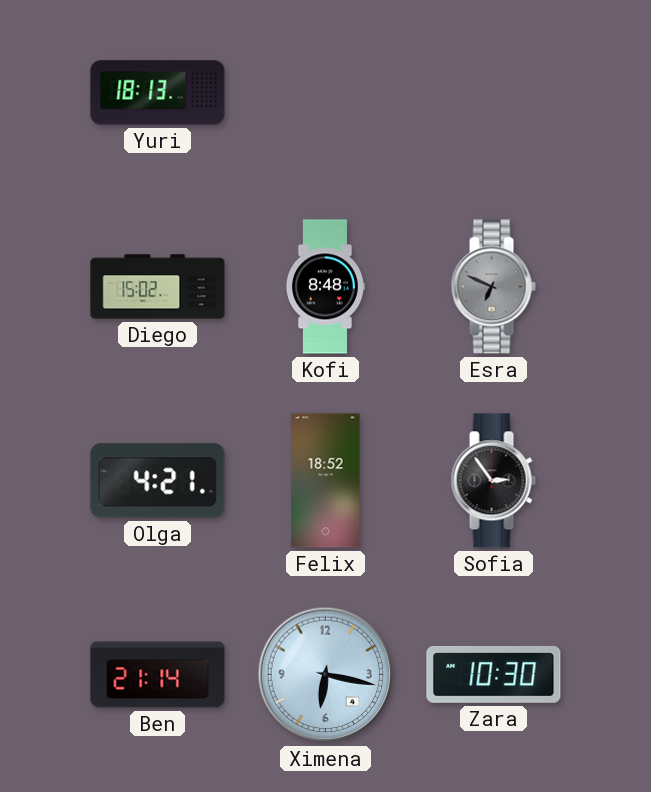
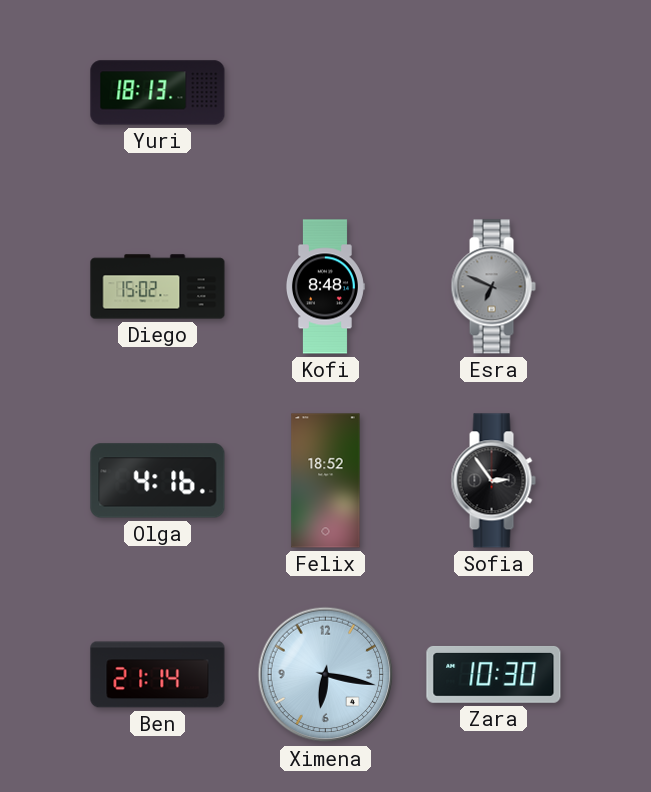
Olga: 4:21 -> 4:16
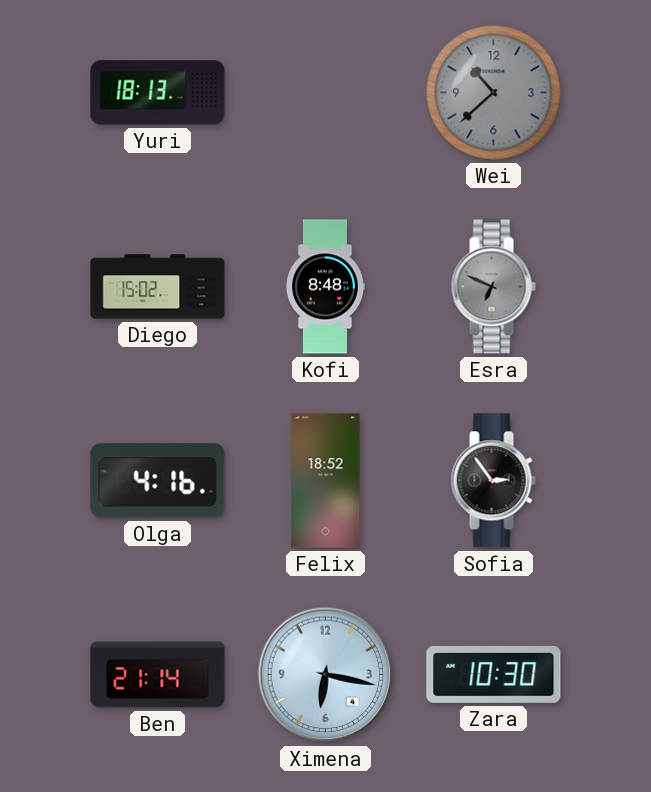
Wei: none -> 10:38
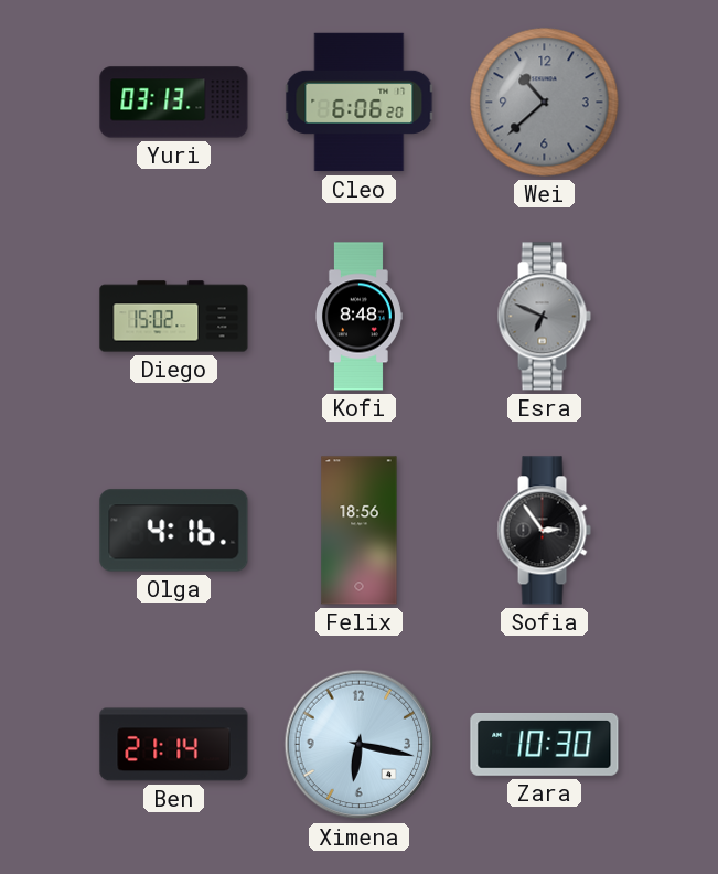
Yuri: 18:13 -> 03:13
Cleo: none -> 6:06
Felix: 18:52 -> 18:56
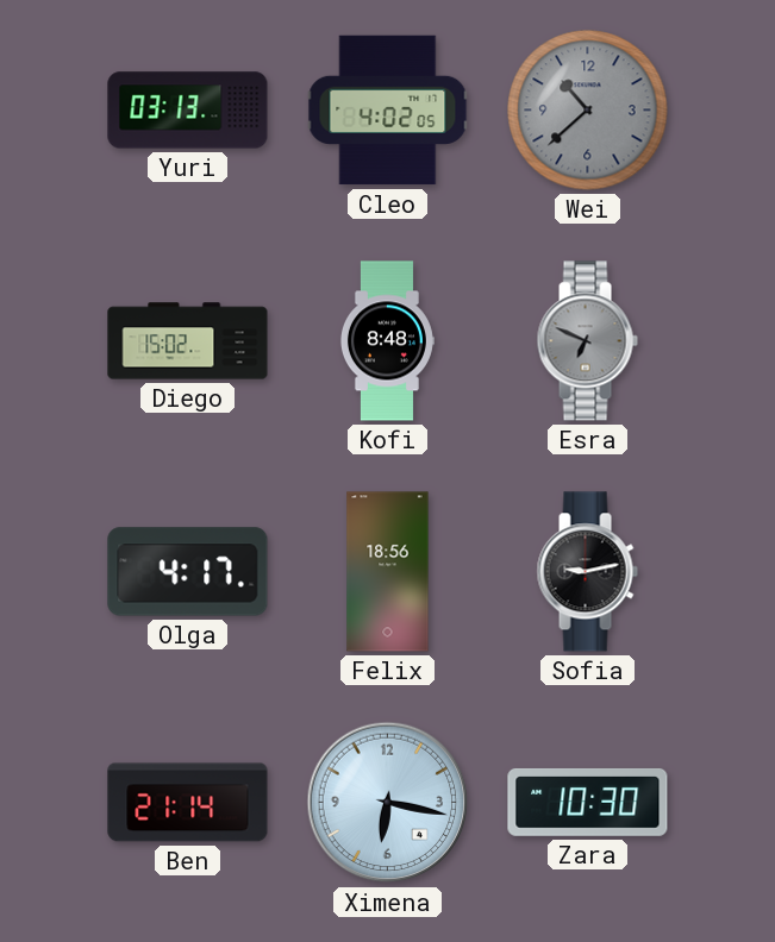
Cleo: 6:06 -> 4:02
Olga: 4:16 -> 4:17
Sofia: 2:54 -> 9:13
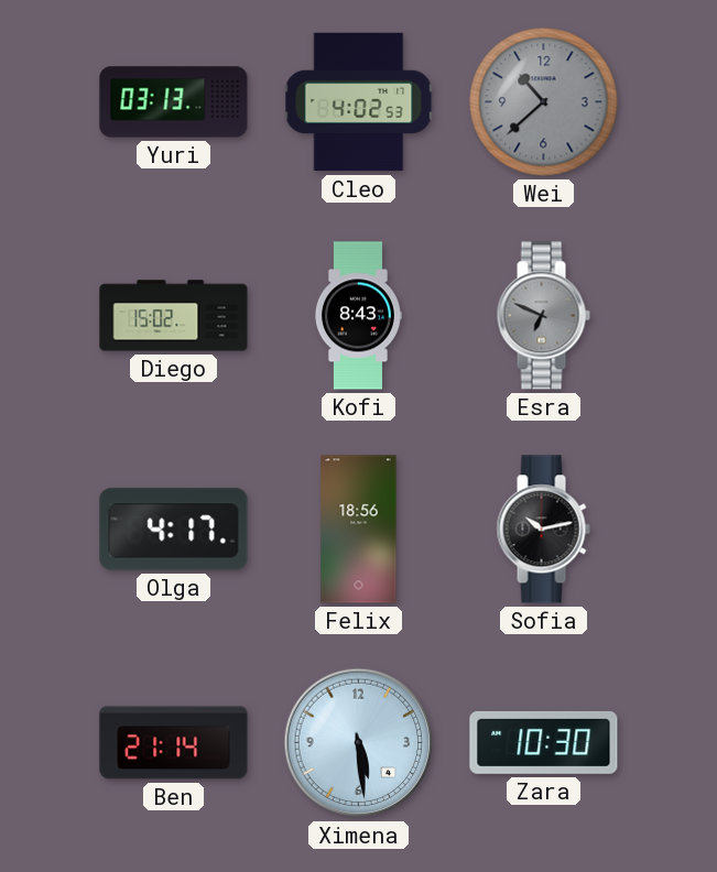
Cleo: 4:02:05 -> 4:02:53
Kofi: 8:48 -> 8:43
Sofia: 9:13 -> 10:13
Ximena: 6:17 -> 5:29
